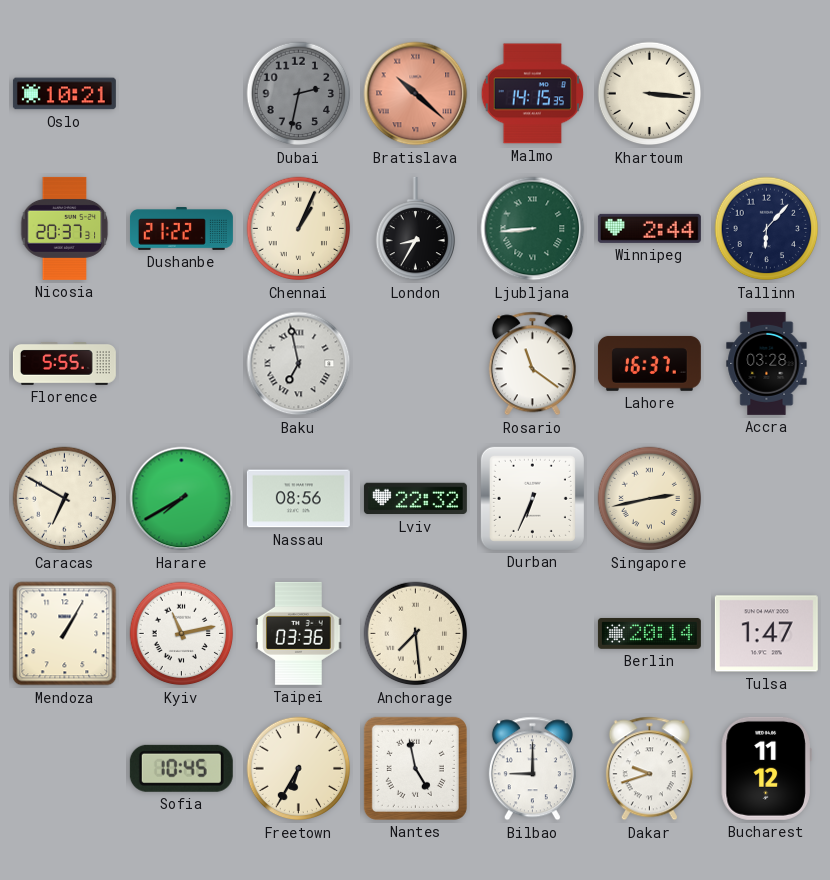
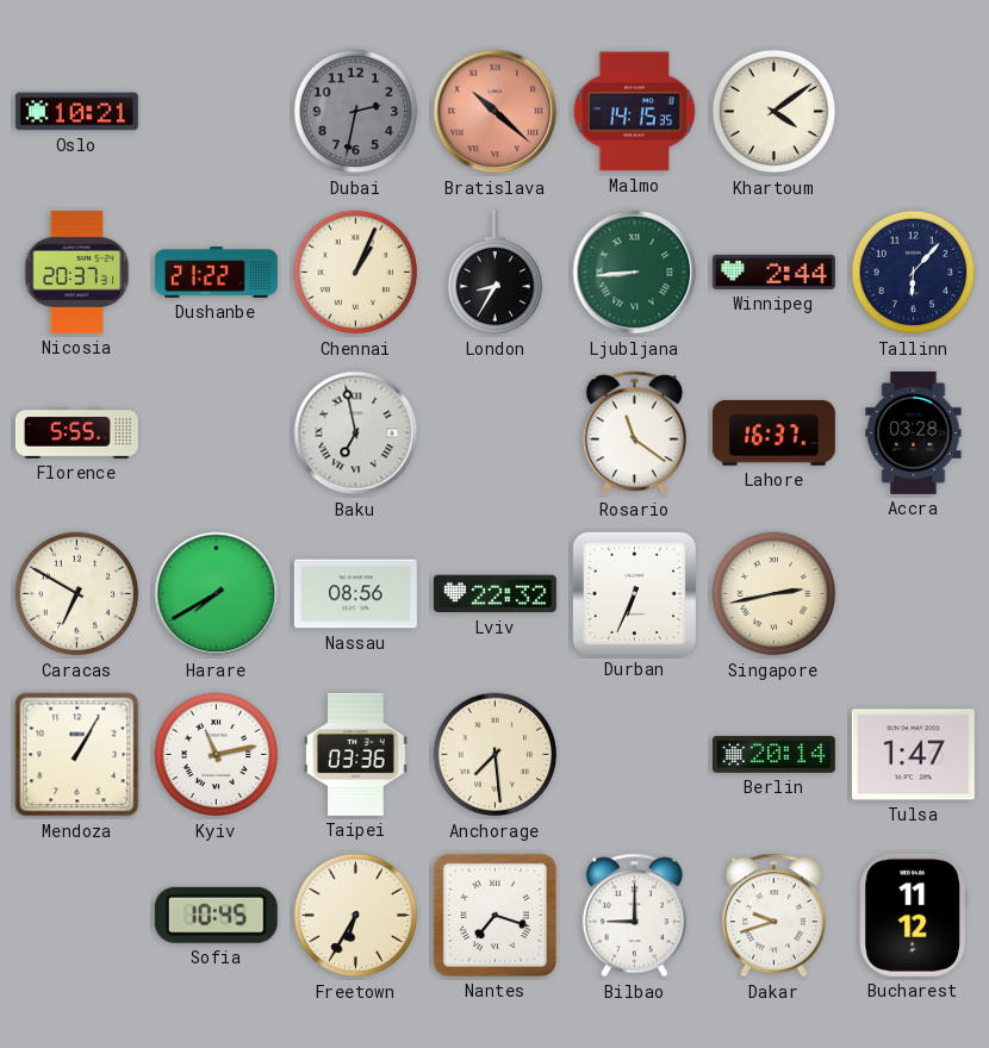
Khartoum: 3:16 -> 4:09
Nantes: 4:58 -> 7:18
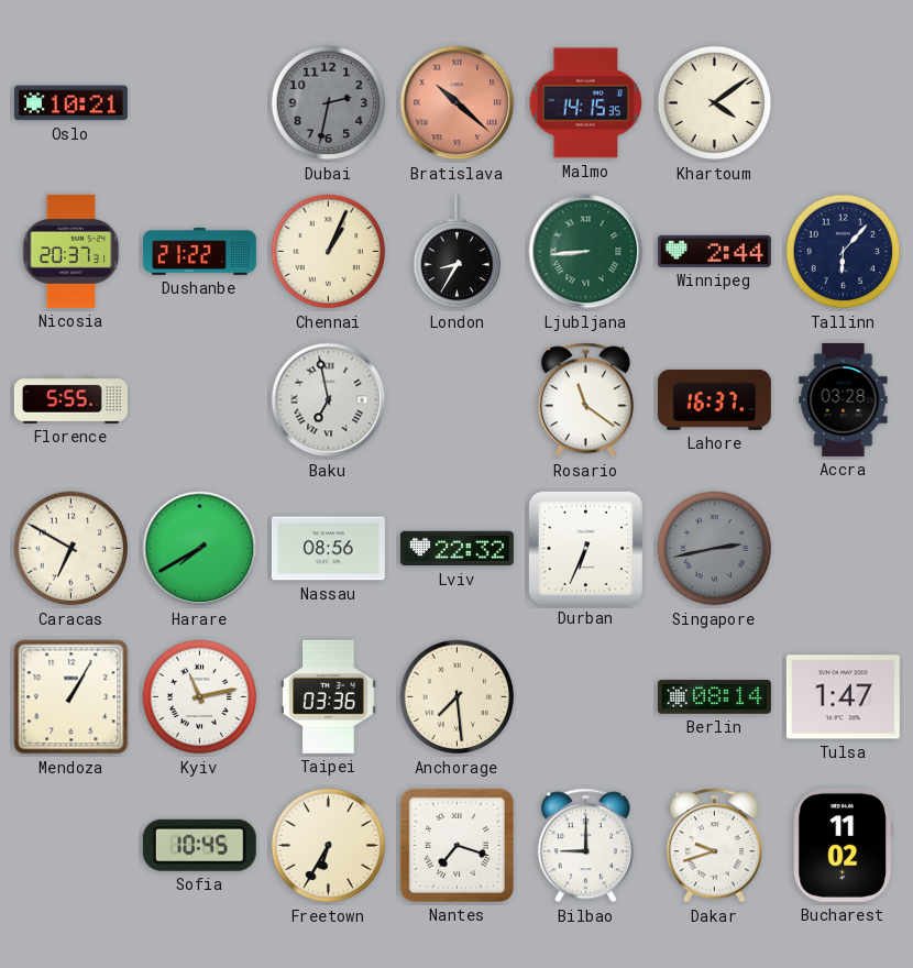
Singapore dial: cream -> grey
Berlin: 20:14 -> 08:14
Bucharest: 11:12 -> 11:02
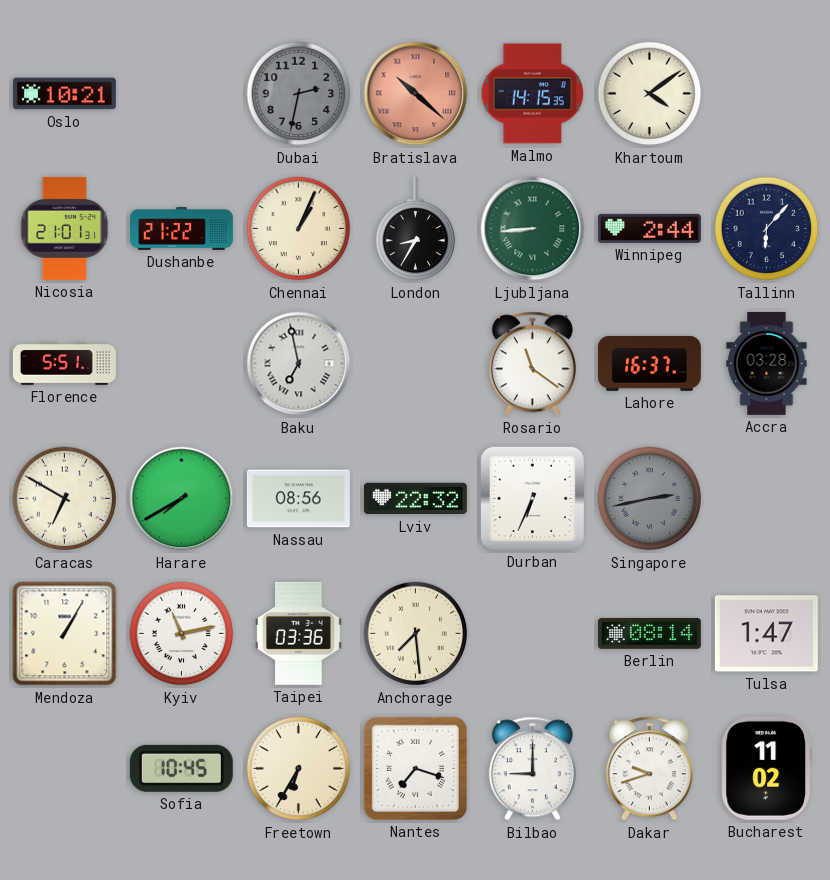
Nicosia: 20:37 -> 21:01
Florence: 5:55 -> 5:51
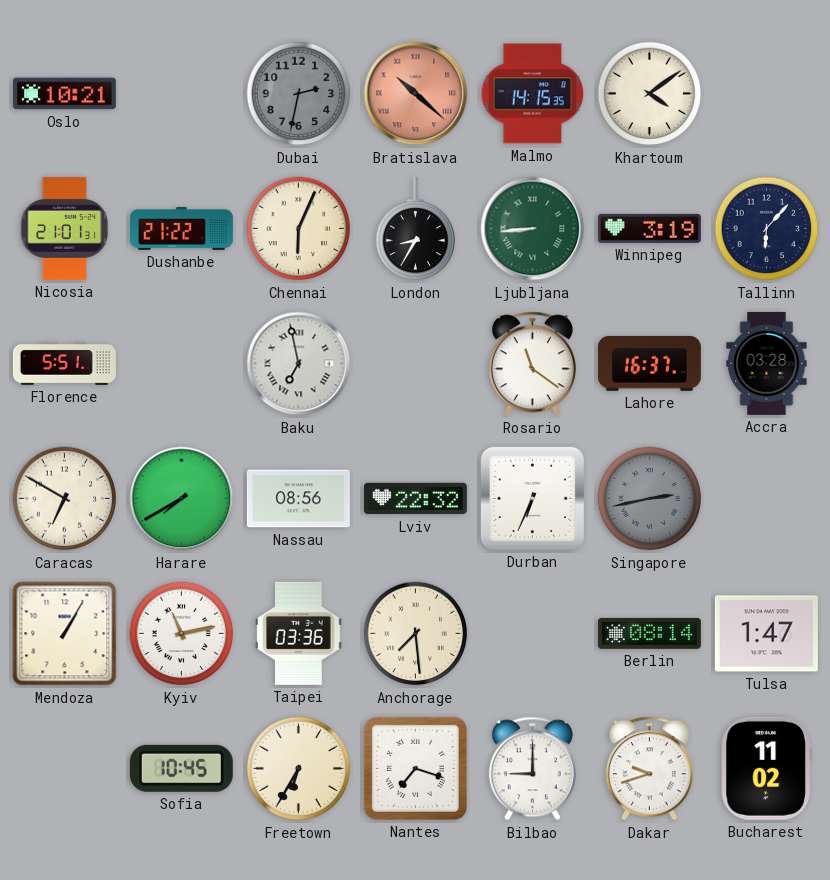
Chennai: 1:04 -> 6:04
Winnipeg: 2:44 -> 3:19
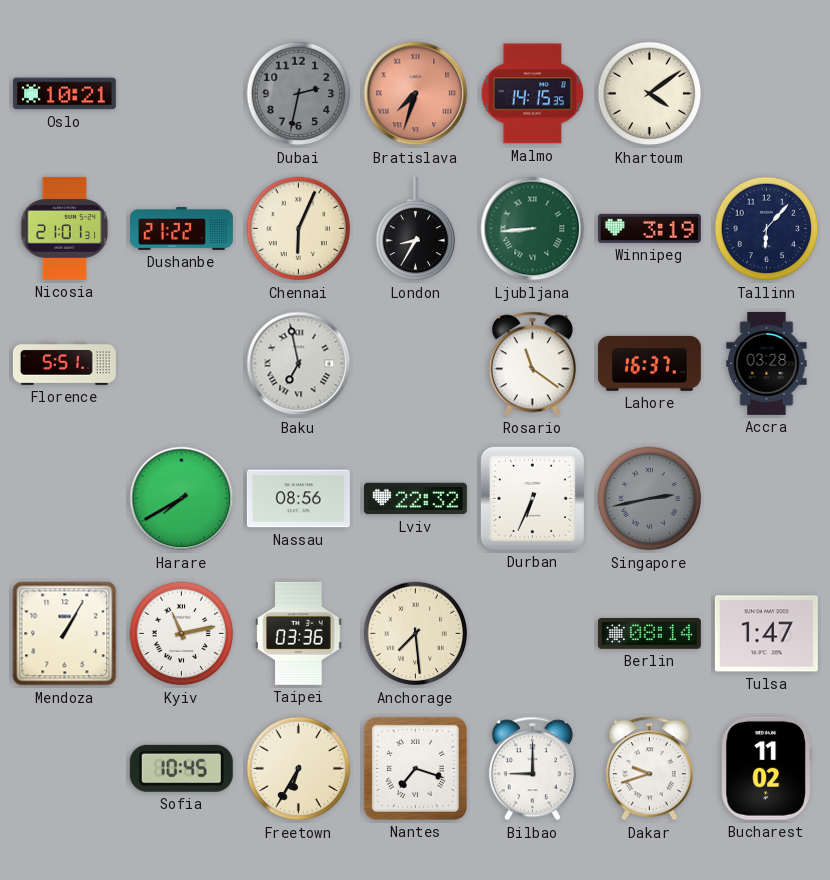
Bratislava: 10:22 -> 7:33
Caracas: 6:50 -> none
